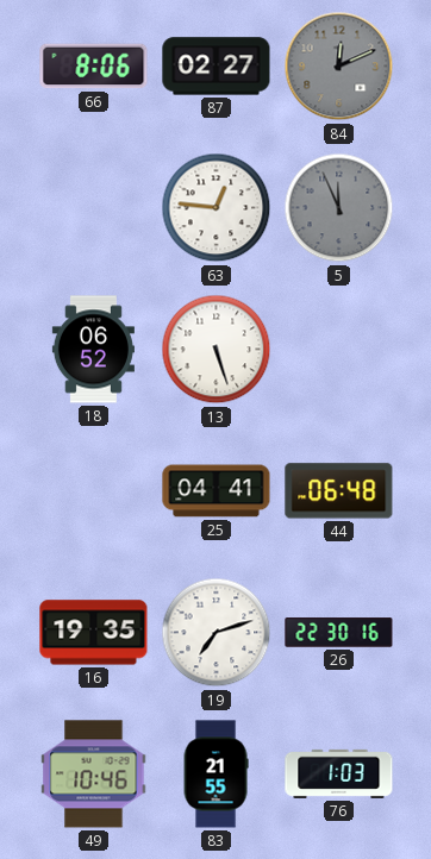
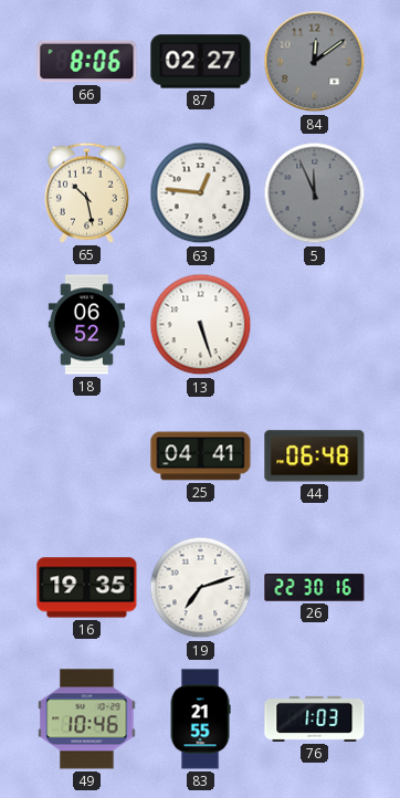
84: 12:11 -> 12:09
65: none -> 10:28
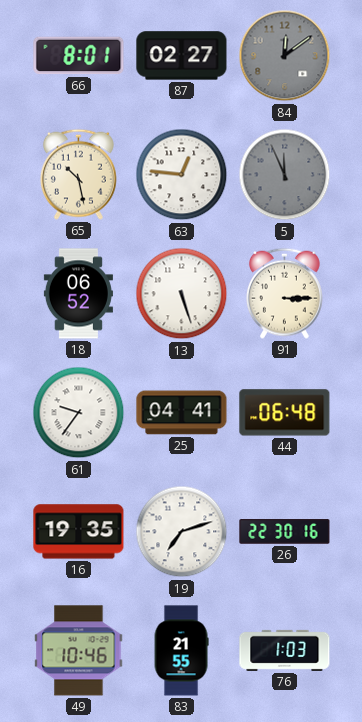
66: 8:06 -> 8:01
91: none -> 3:15
61: none -> 9:36
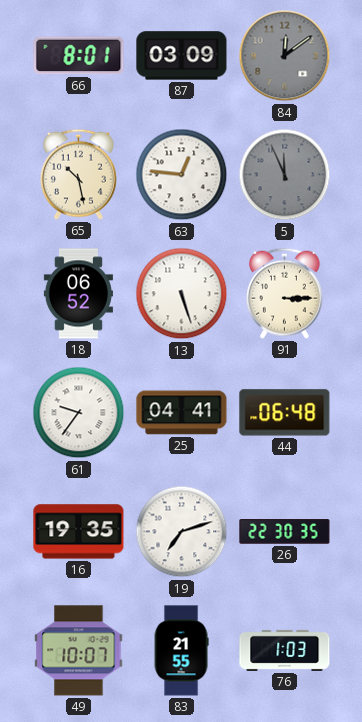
87: 02:27 -> 03:09
26: 22:30:16 -> 22:30:35
49: 10:46 -> 10:07
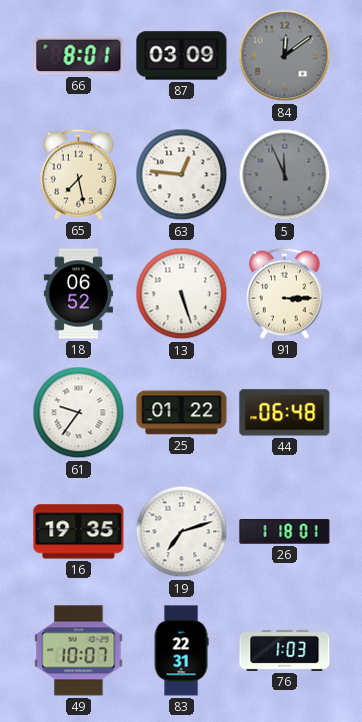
65: 10:28 -> 7:28
25: 04:41 -> 01:22
26: 22:30 -> 1:18
83: 21:55 -> 22:31
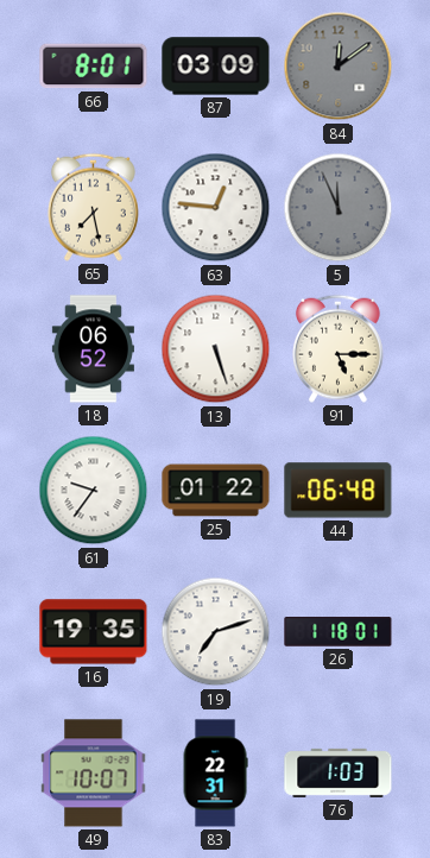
91: 3:15 -> 5:15
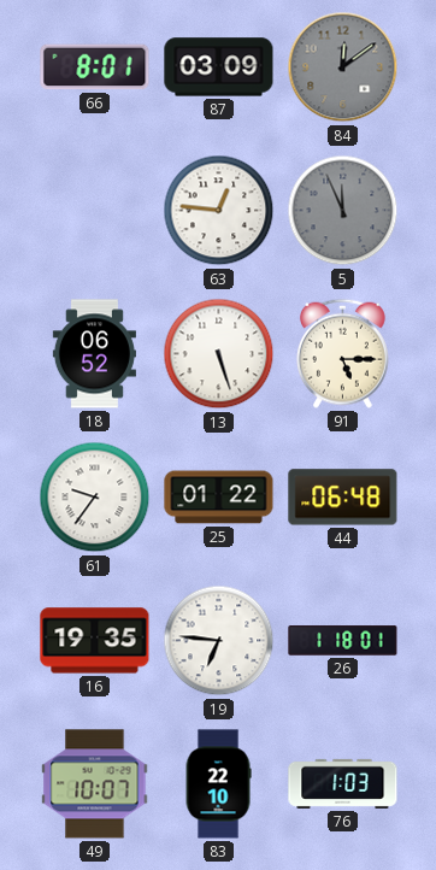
65: 7:28 -> none
19: 7:12 -> 6:46
83: 22:31 -> 22:10
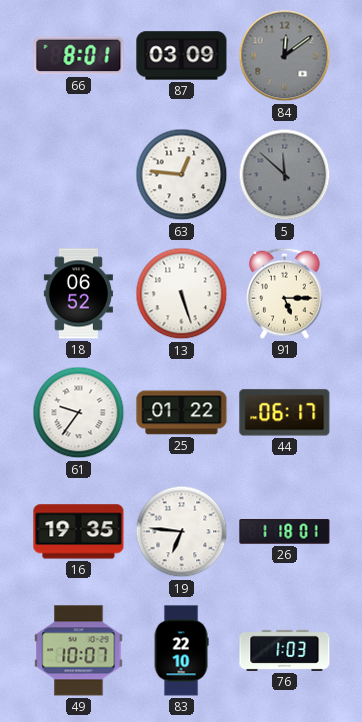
5: 11:56 -> 11:52
44: 06:48 -> 06:17
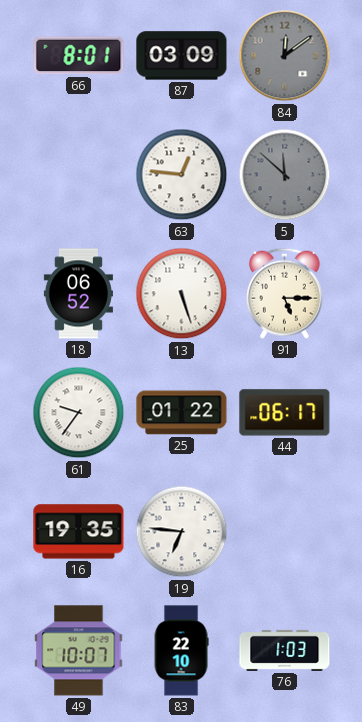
26: 1:18 -> none
